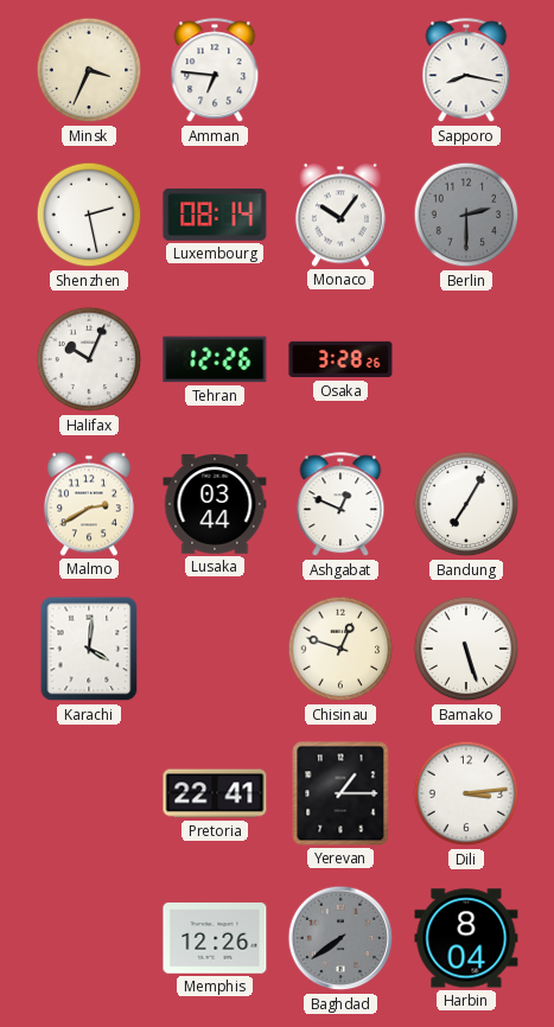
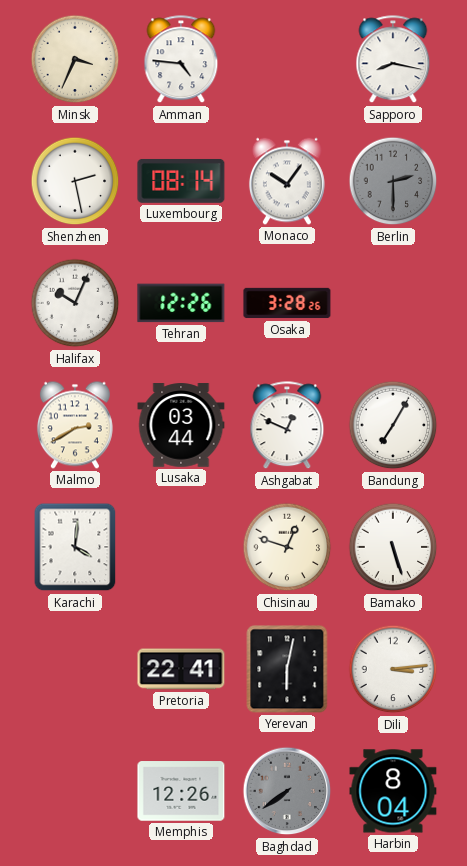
Amman: 6:46 -> 4:46
Yerevan: 1:15 -> 6:02
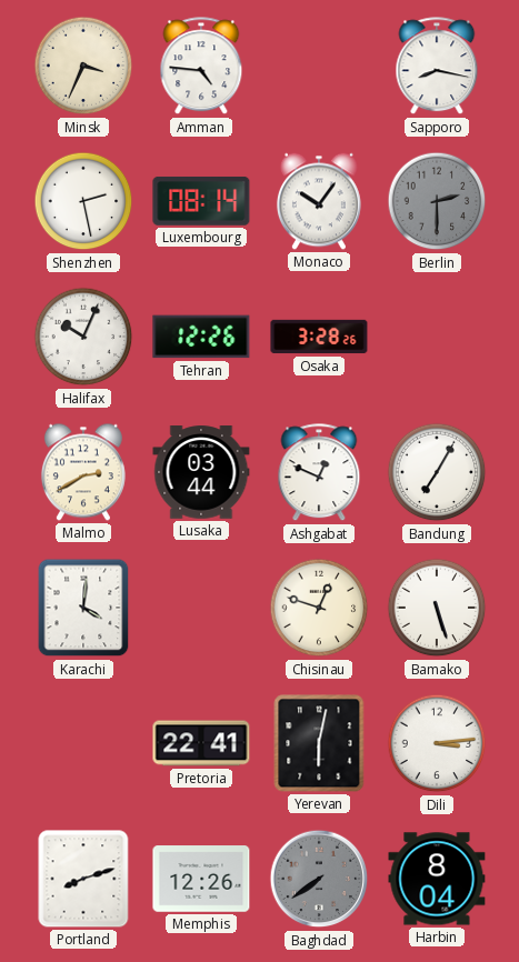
Portland: none -> 8:12
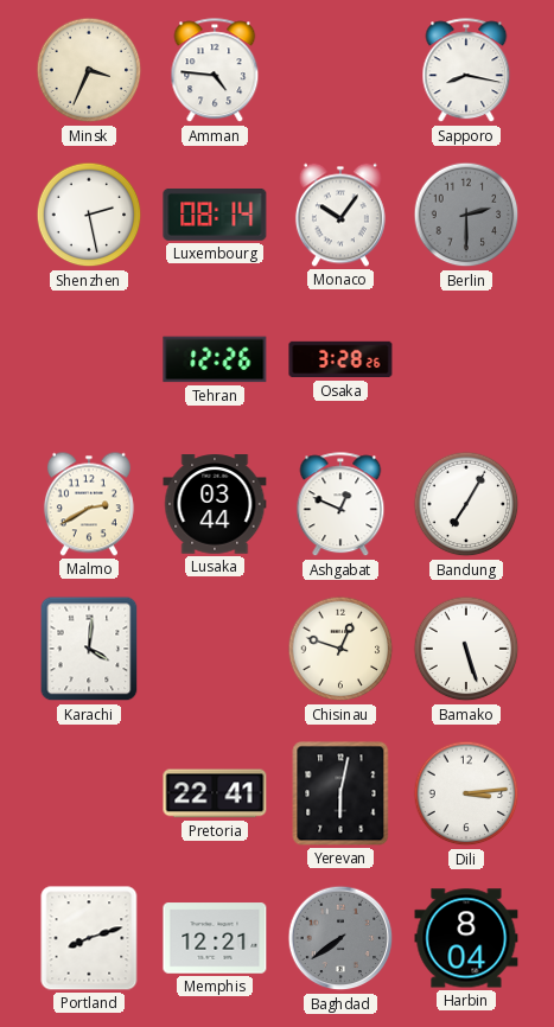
Halifax: 10:04 -> none
Memphis: 12:26 -> 12:21
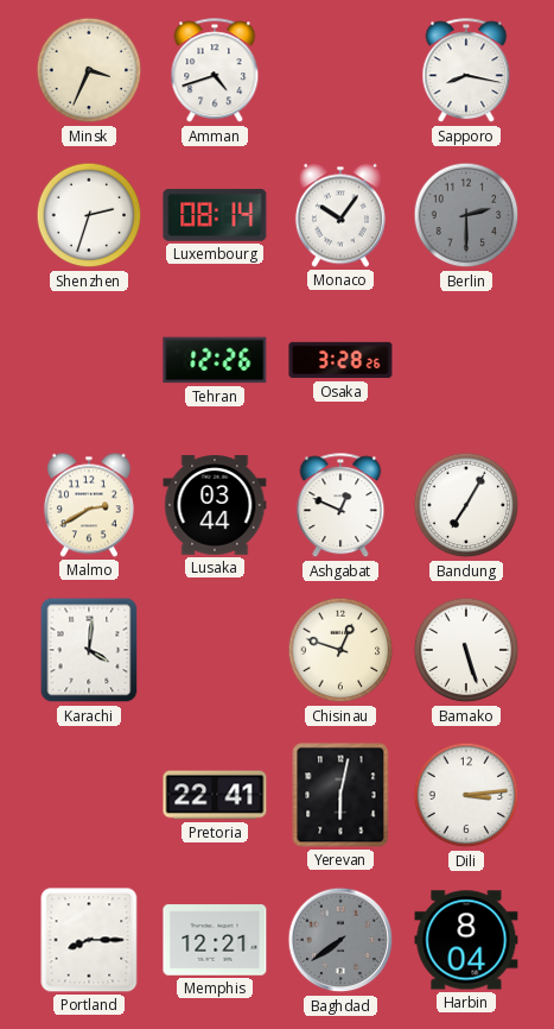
Amman: 4:46 -> 4:42
Shenzhen: 2:28 -> 2:33
Portland: 8:12 -> 8:15
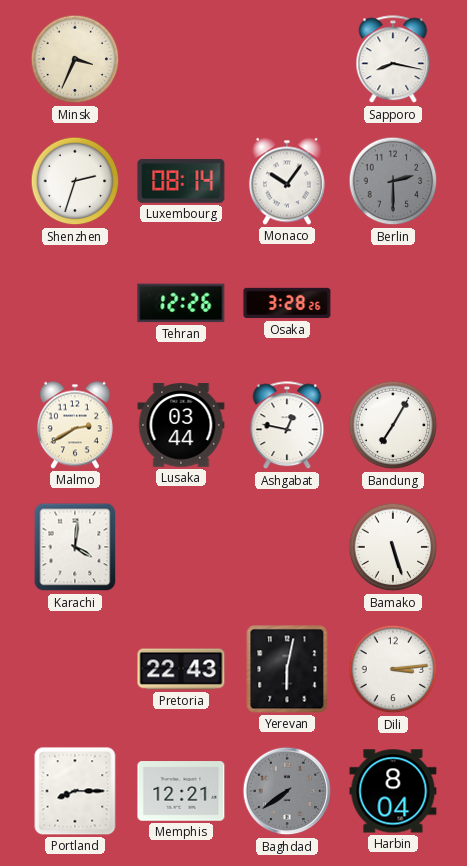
Amman: 4:42 -> none
Ashgabat: 12:49 -> 12:47
Chisinau: 12:48 -> none
Pretoria: 22:41 -> 22:43
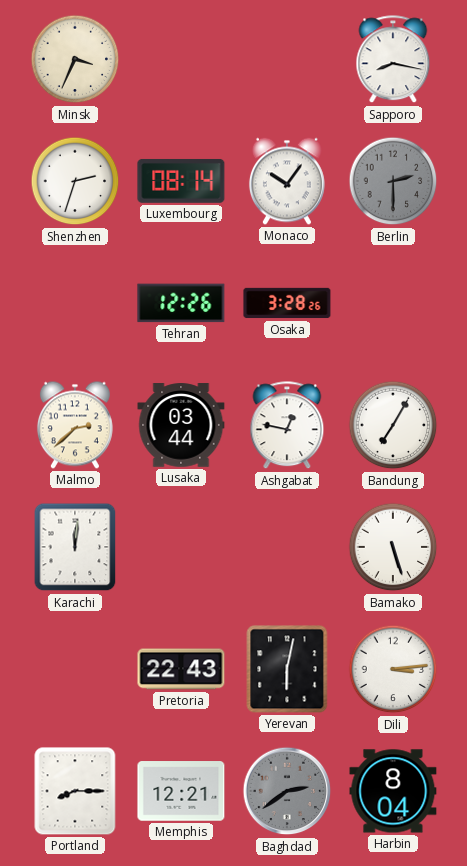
Malmo: 2:40 -> 2:38
Karachi: 4:01 -> 12:01
Baghdad: 7:39 -> 2:39
